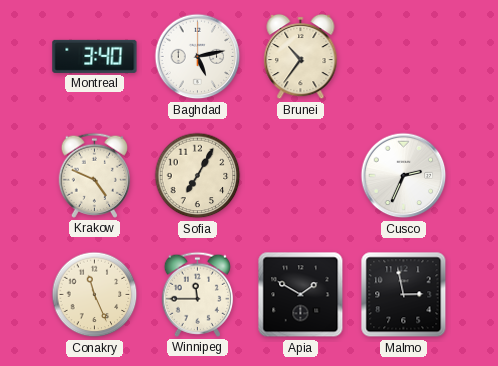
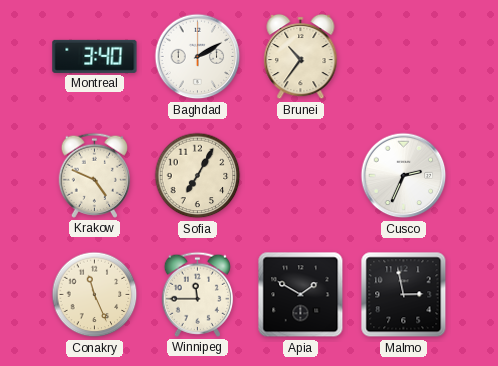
Baghdad: 5:13 -> 2:10
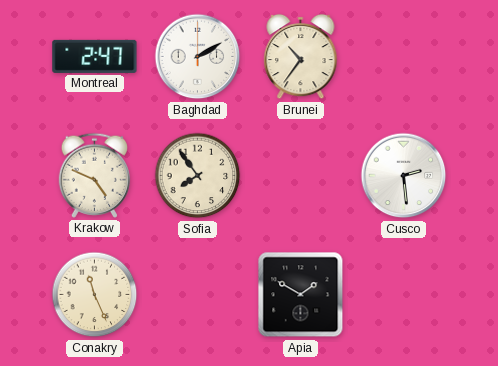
Montreal: 3:40 -> 2:47
Sofia: 7:05 -> 7:54
Cusco: 2:34 -> 2:29
Winnipeg: 11:45 -> none
Malmo: 2:58 -> none
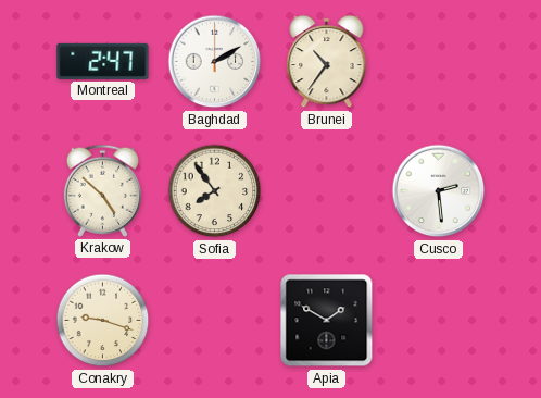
Krakow: 4:49 -> 4:52
Conakry: 11:26 -> 9:18
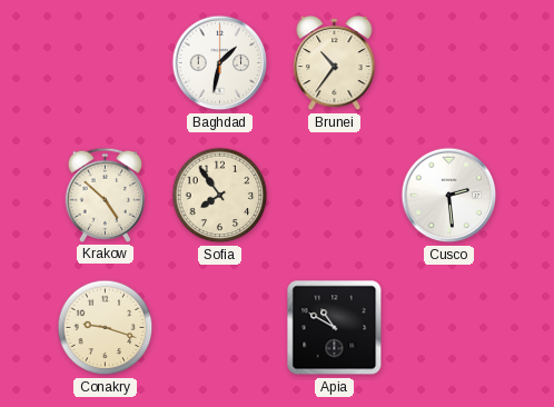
Montreal: 2:47 -> none
Baghdad: 2:10 -> 1:32
Apia: 1:50 -> 10:50
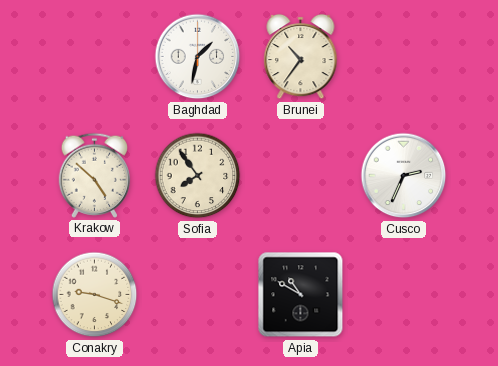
Cusco: 2:29 -> 2:34
